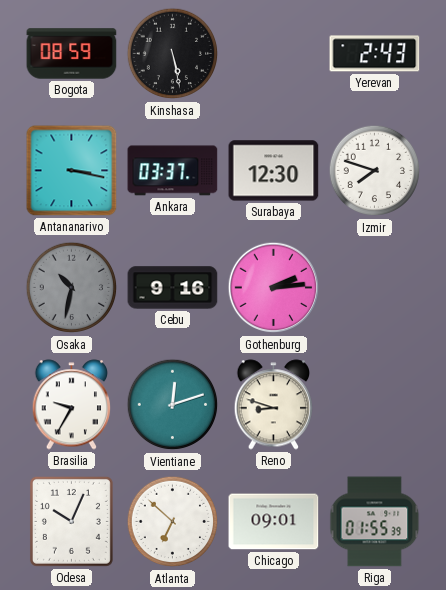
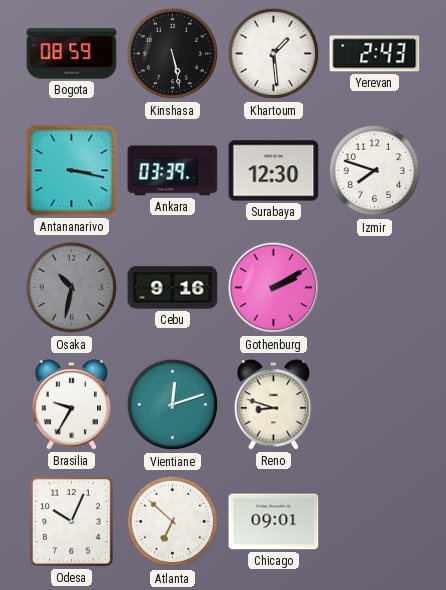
Khartoum: none -> 1:29
Ankara: 03:37 -> 03:39
Gothenburg: 2:14 -> 2:10
Riga: 01:55 -> none
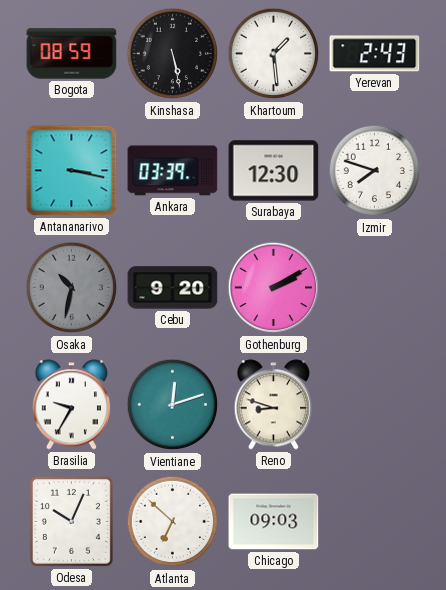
Cebu: 9:16 -> 9:20
Chicago: 09:01 -> 09:03
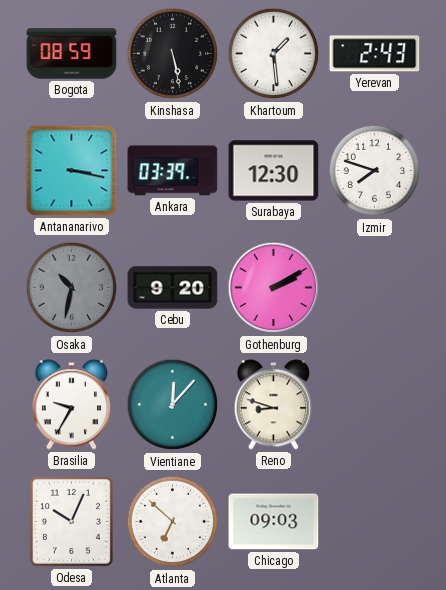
Vientiane: 12:12 -> 12:07
